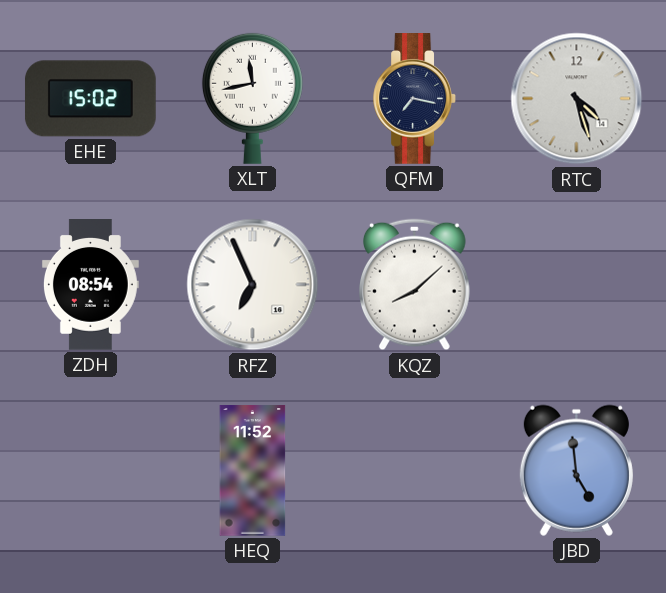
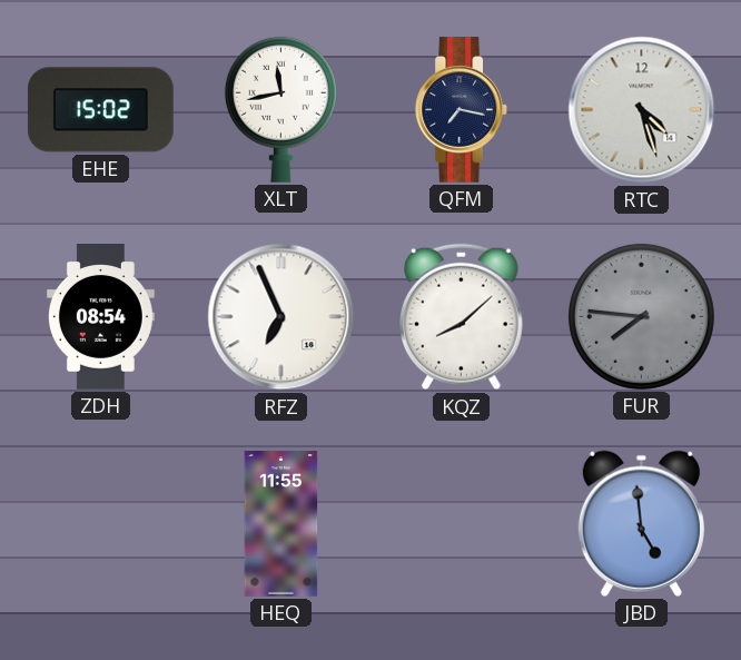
FUR: none -> 7:46
HEQ: 11:52 -> 11:55
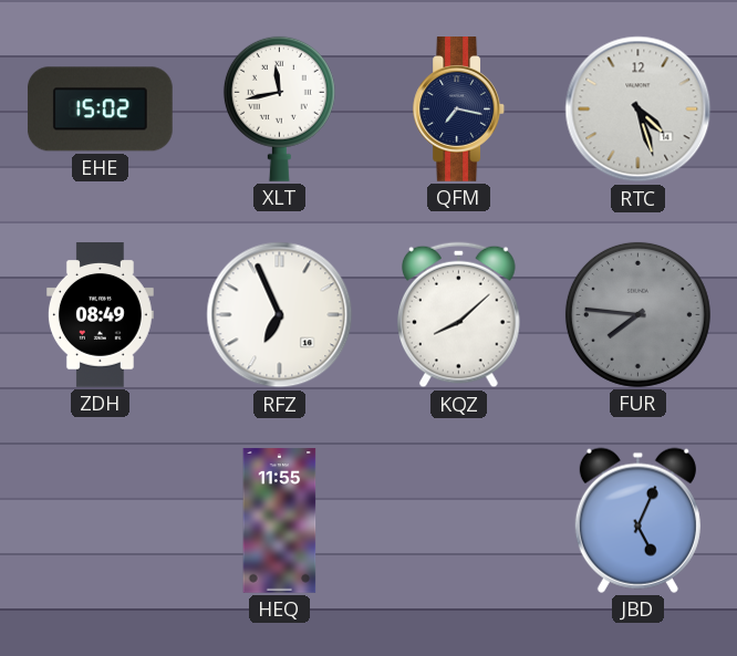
ZDH: 08:54 -> 08:49
JBD: 4:59 -> 5:04
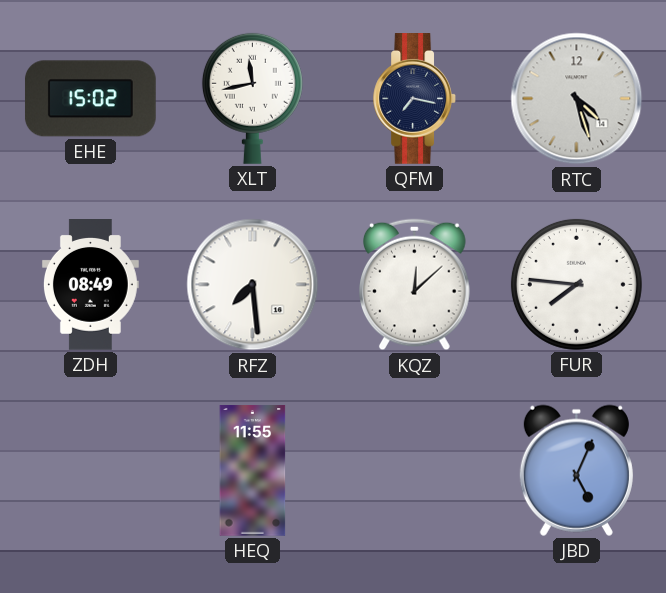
RFZ: 6:56 -> 7:29
KQZ: 8:08 -> 12:08
FUR dial: grey -> white
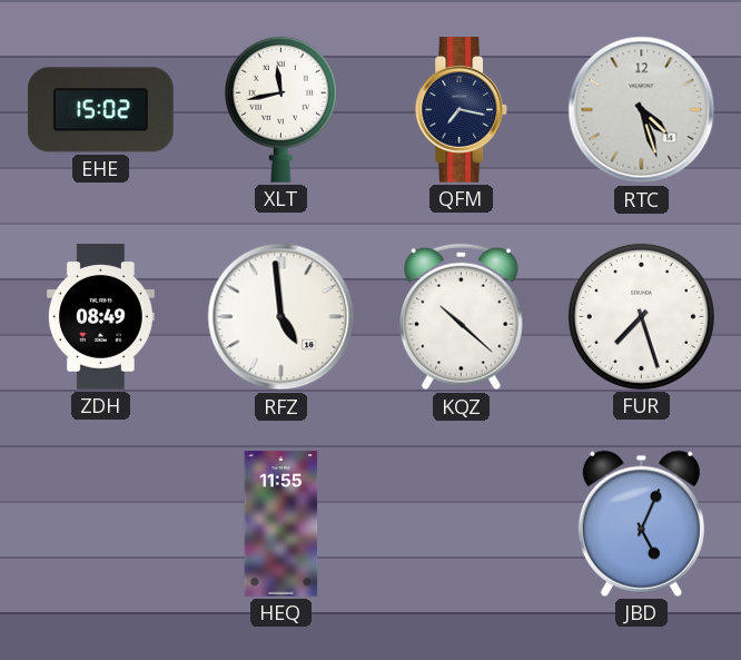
RFZ: 7:29 -> 4:59
KQZ: 12:08 -> 10:22
FUR: 7:46 -> 7:27
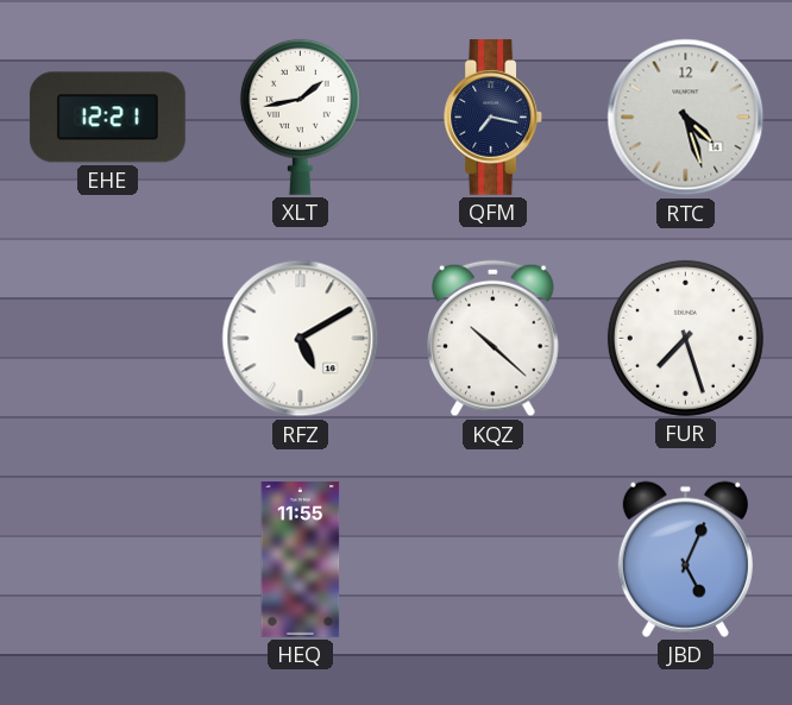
EHE: 15:02 -> 12:21
XLT: 11:43 -> 1:43
ZDH: 08:49 -> none
RFZ: 4:59 -> 5:10
